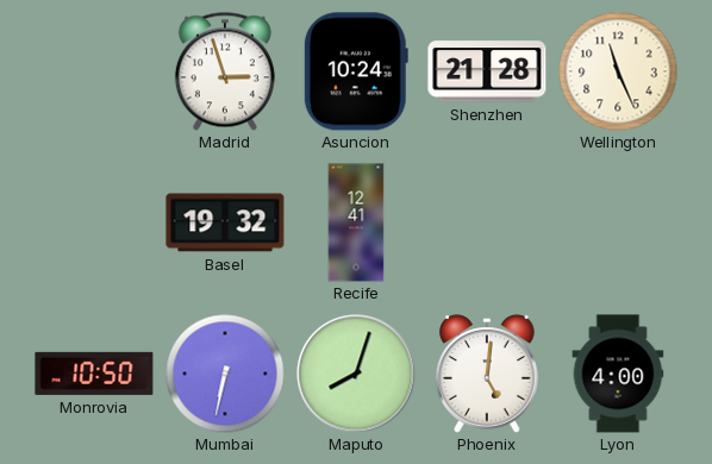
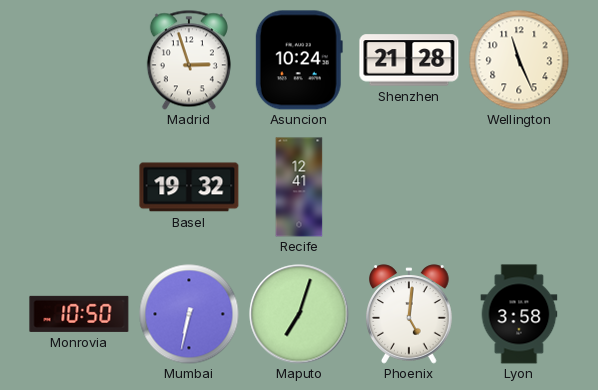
Maputo: 8:03 -> 7:03
Lyon: 4:00 -> 3:58
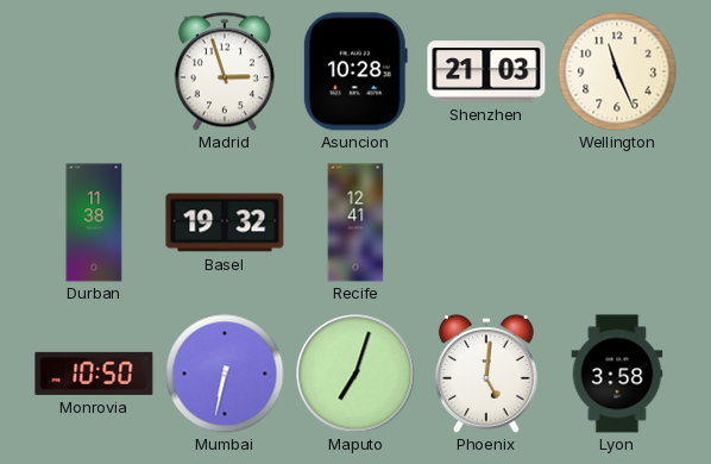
Asuncion: 10:24 -> 10:28
Shenzhen: 21:28 -> 21:03
Durban: none -> 11:38
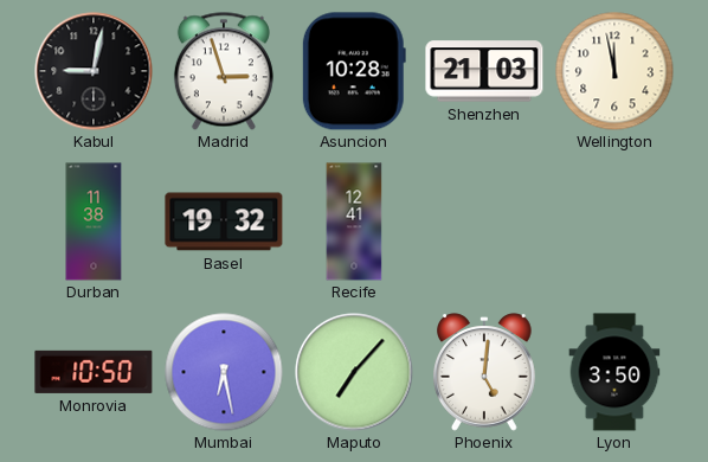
Kabul: none -> 9:02
Wellington: 11:26 -> 11:58
Mumbai: 6:32 -> 6:28
Maputo: 7:03 -> 7:07
Lyon: 3:58 -> 3:50
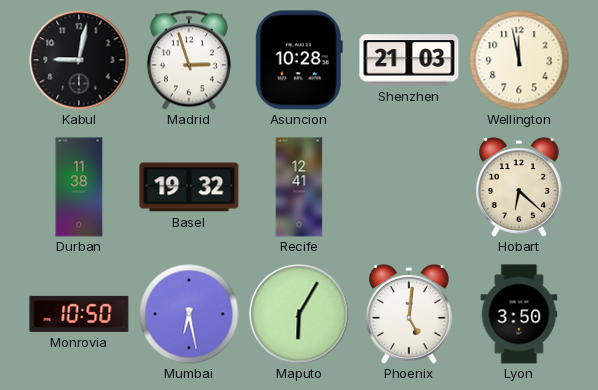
Hobart: none -> 6:22
Maputo: 7:07 -> 6:05
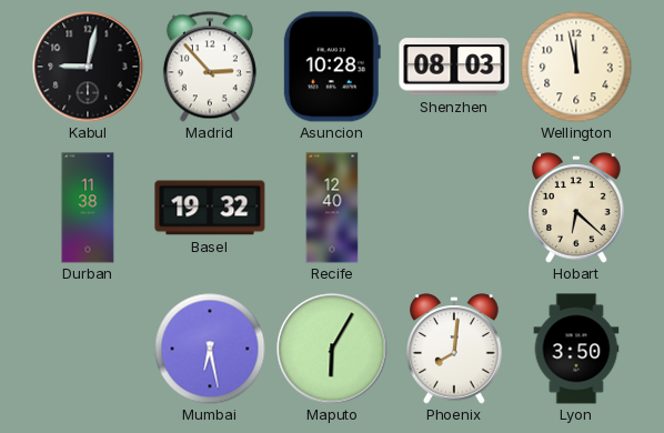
Madrid: 2:57 -> 2:53
Shenzhen: 21:03 -> 08:03
Recife: 12:41 -> 12:40
Monrovia: 10:50 -> none
Phoenix: 5:01 -> 8:01
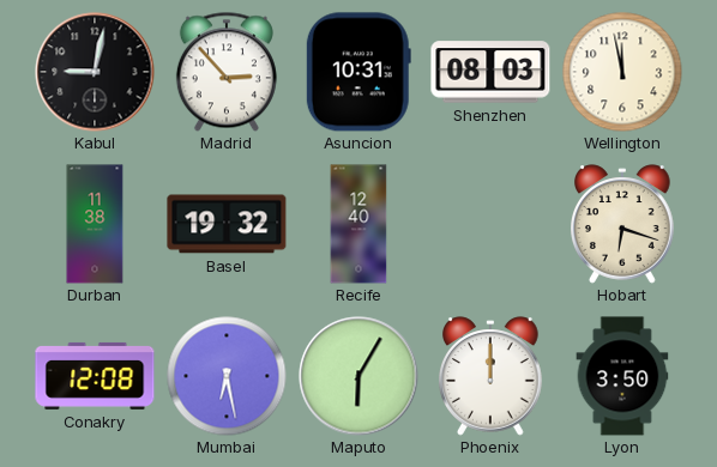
Asuncion: 10:28 -> 10:31
Hobart: 6:22 -> 6:18
Conakry: none -> 12:08
Phoenix: 8:01 -> 12:00
